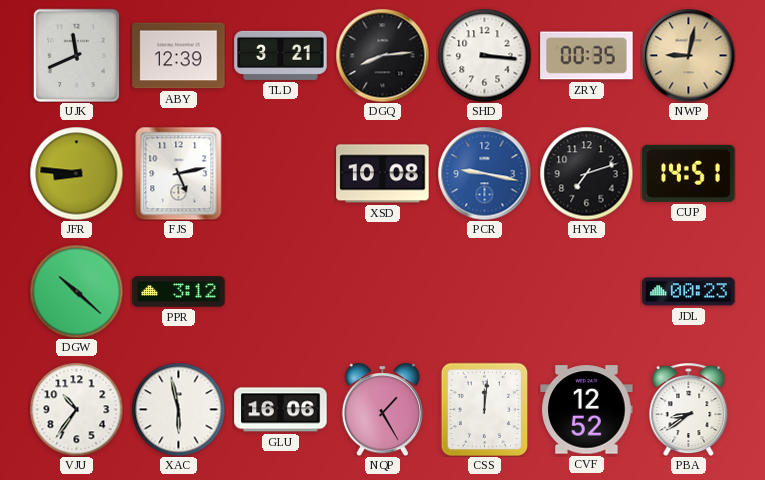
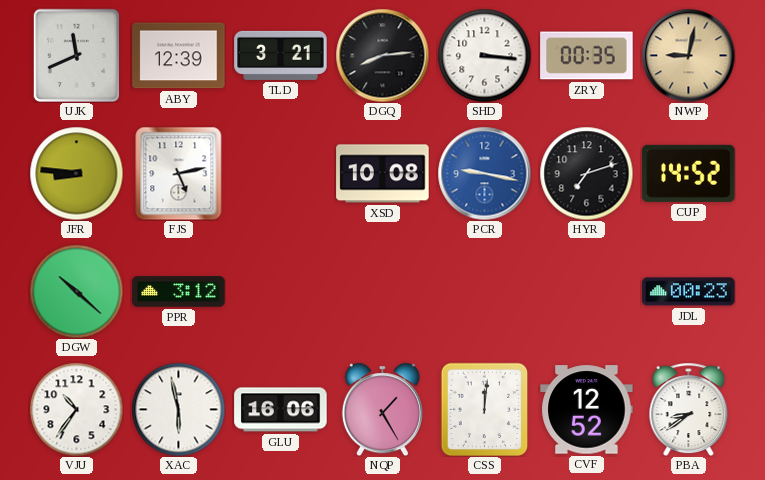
CUP: 14:51 -> 14:52
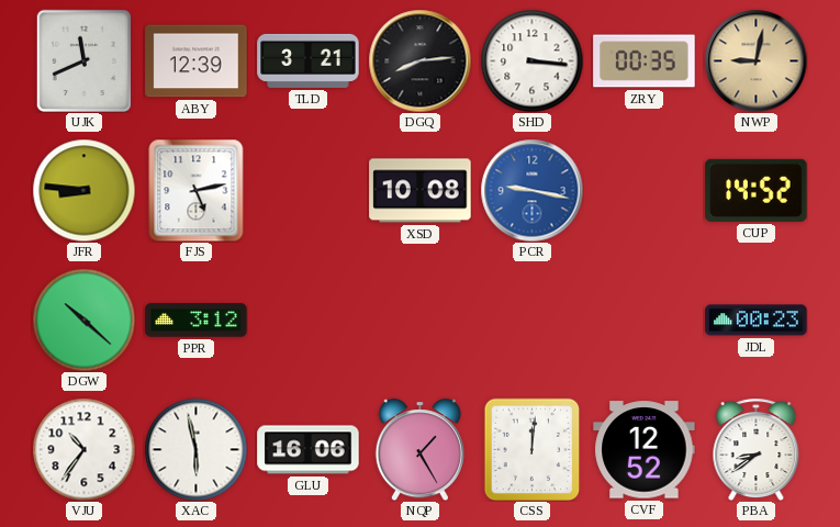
HYR: 7:12 -> none
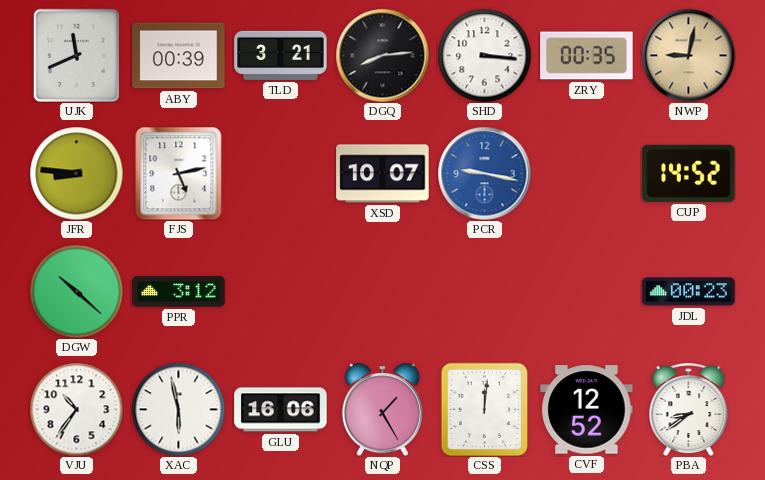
ABY: 12:39 -> 00:39
XSD: 10:08 -> 10:07
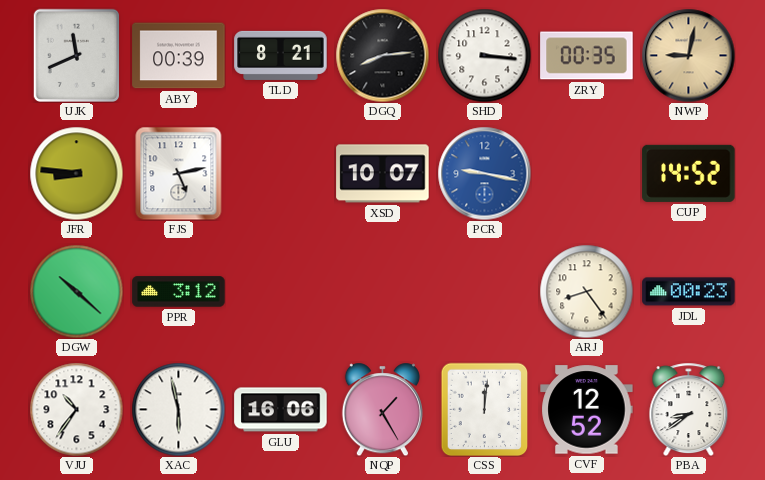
TLD: 3:21 -> 8:21
ARJ: none -> 8:24
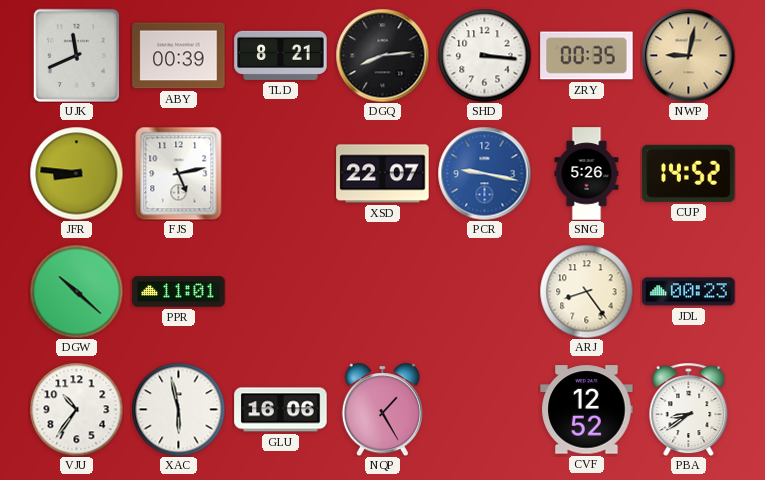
XSD: 10:07 -> 22:07
SNG: none -> 5:26
PPR: 3:12 -> 11:01
CSS: 12:01 -> none
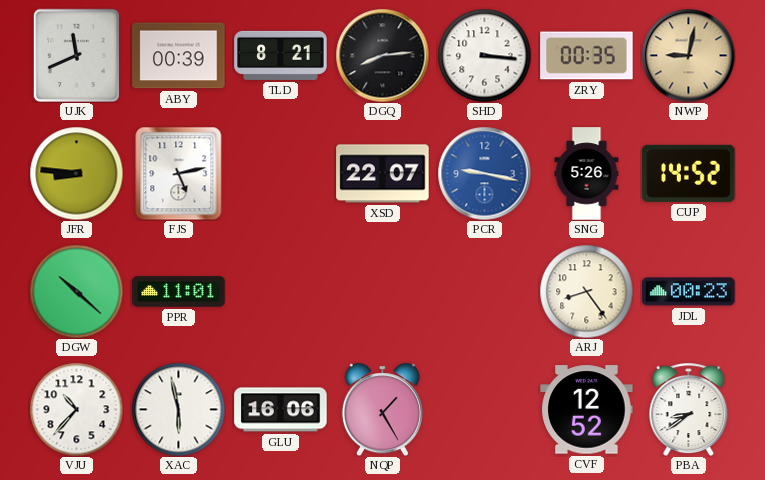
VJU: 10:36 -> 10:37
